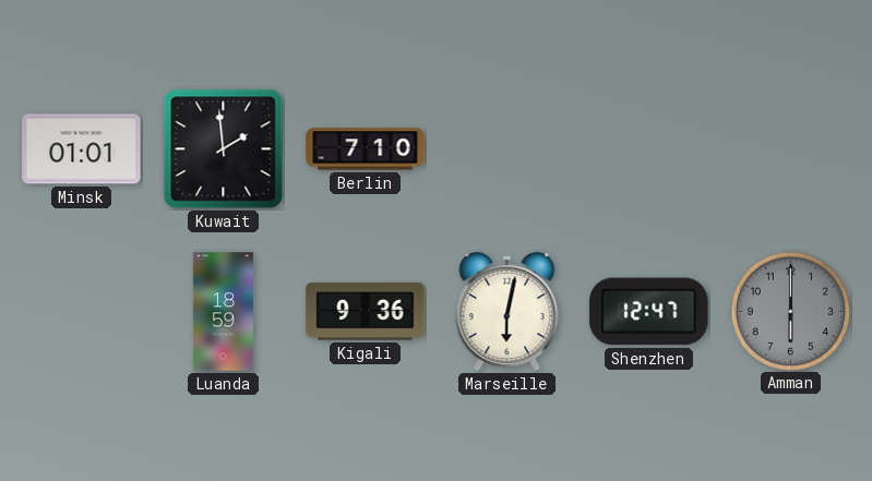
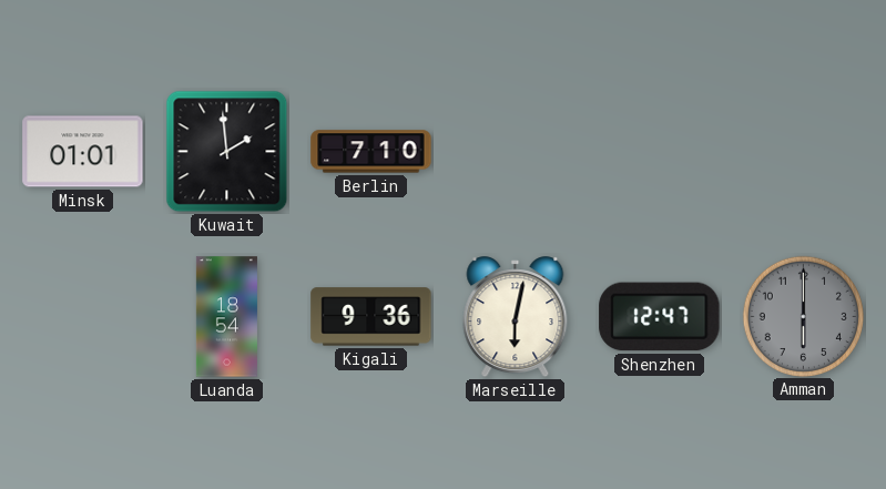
Luanda: 18:59 -> 18:54
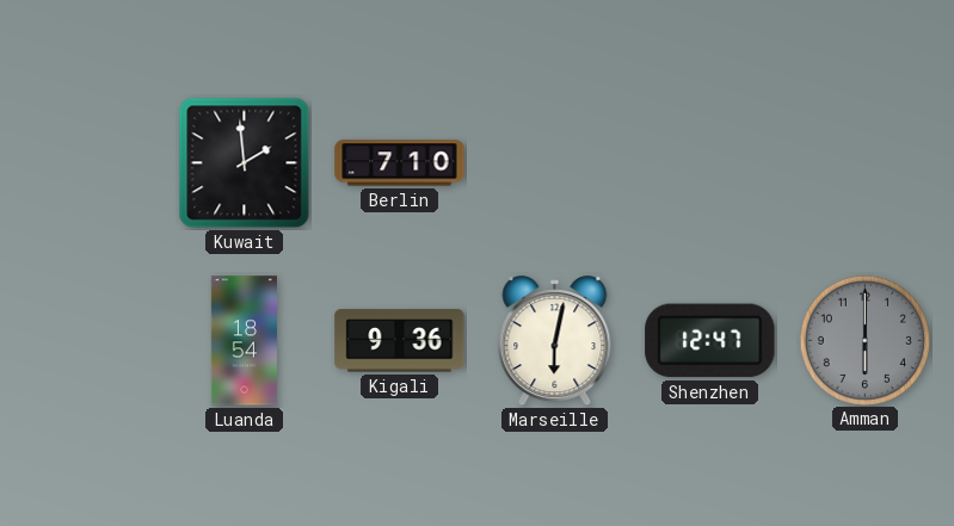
Minsk: 01:01 -> none
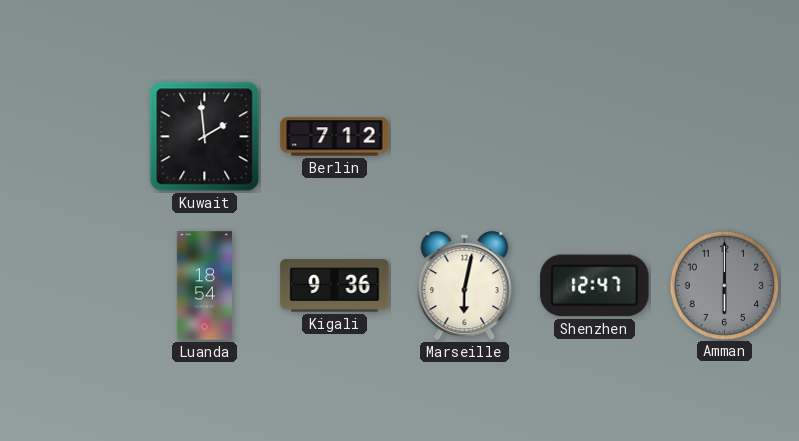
Berlin: 7:10 -> 7:12
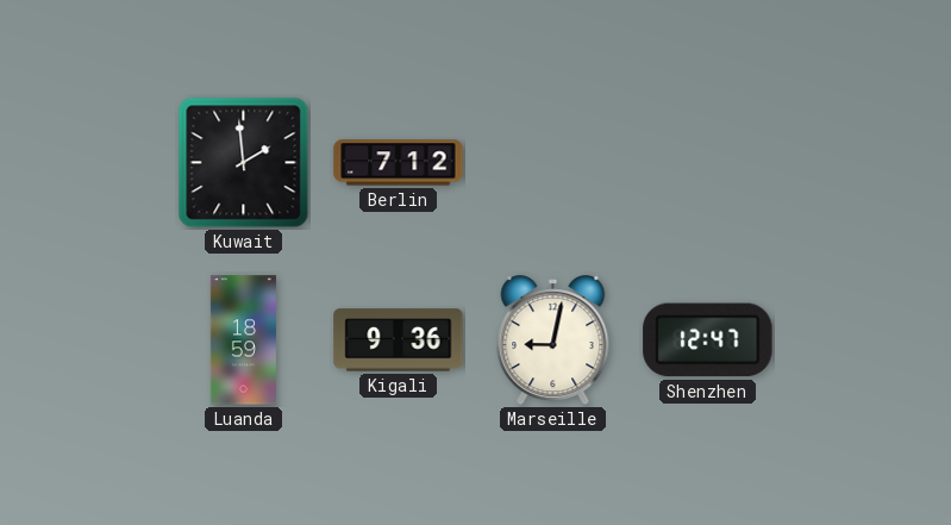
Luanda: 18:54 -> 18:59
Marseille: 6:02 -> 9:02
Amman: 6:00 -> none
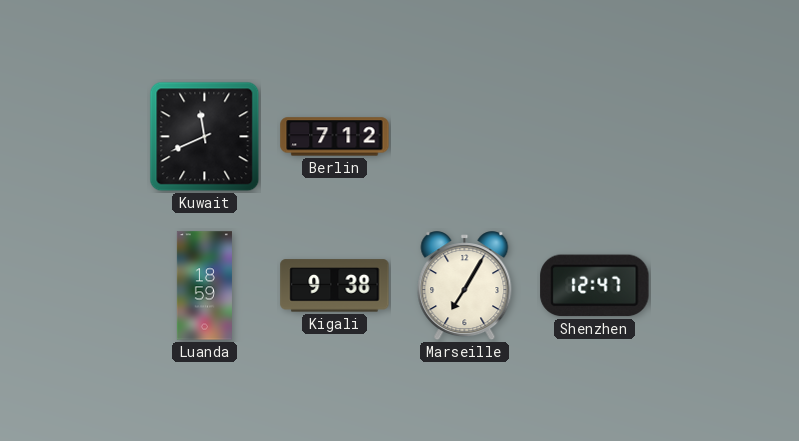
Kuwait: 1:59 -> 11:41
Kigali: 9:36 -> 9:38
Marseille: 9:02 -> 7:05
